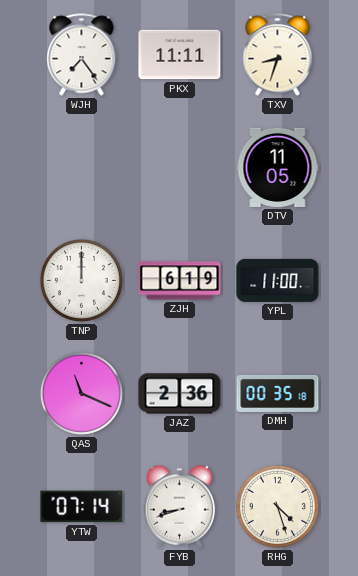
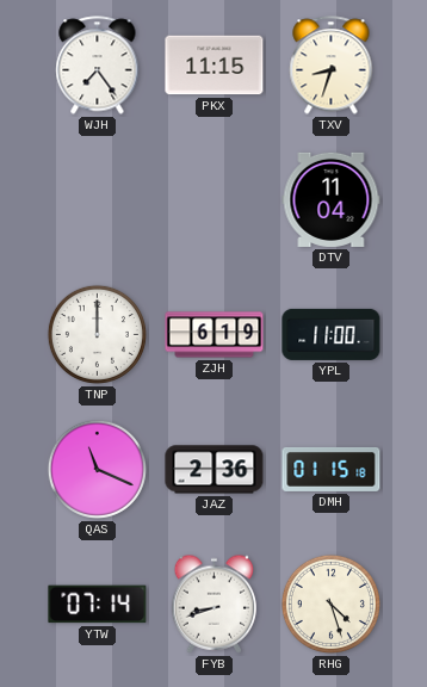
PKX: 11:11 -> 11:15
DTV: 11:05 -> 11:04
DMH: 00:35 -> 01:15
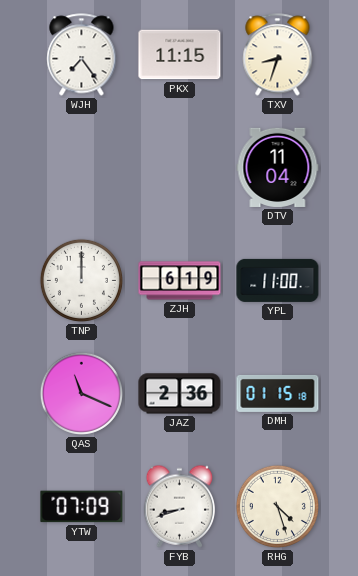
YTW: 07:14 -> 07:09
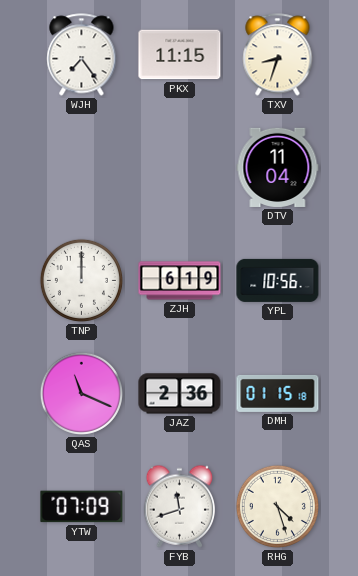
YPL: 11:00 -> 10:56
FYB: 8:42 -> 11:42
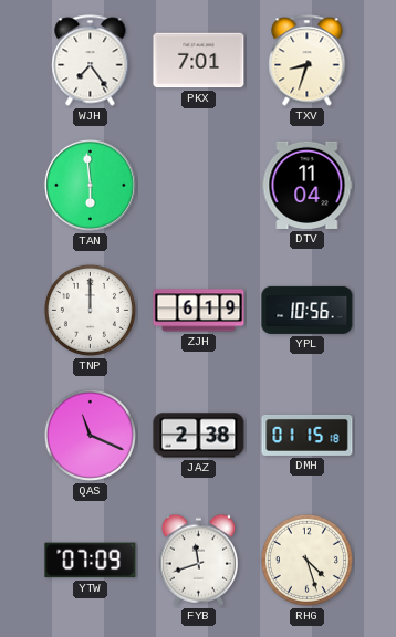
PKX: 11:15 -> 7:01
TAN: none -> 5:59
JAZ: 2:36 -> 2:38
